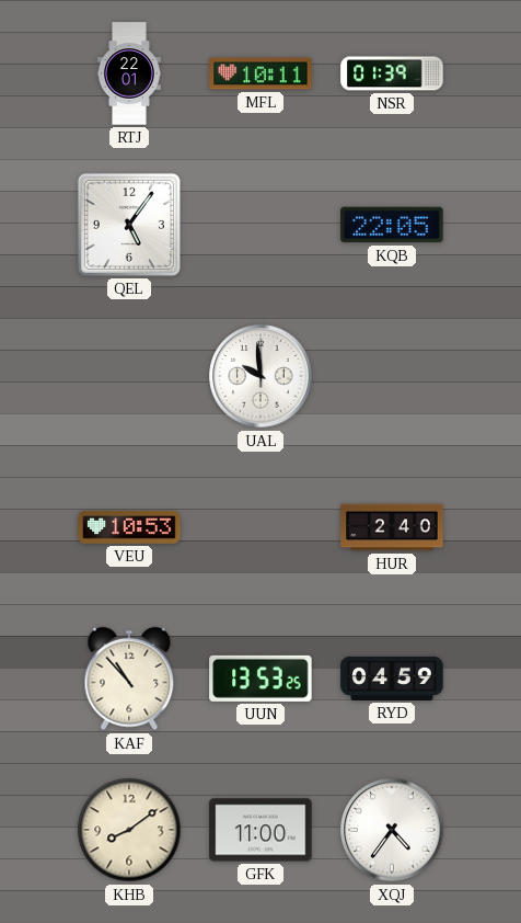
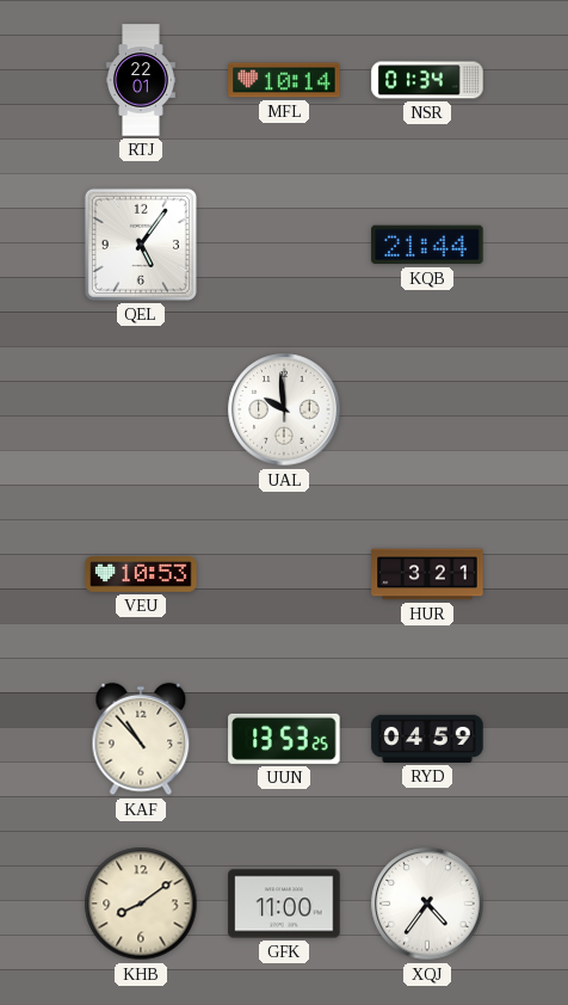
MFL: 10:11 -> 10:14
NSR: 01:39 -> 01:34
KQB: 22:05 -> 21:44
HUR: 2:40 -> 3:21
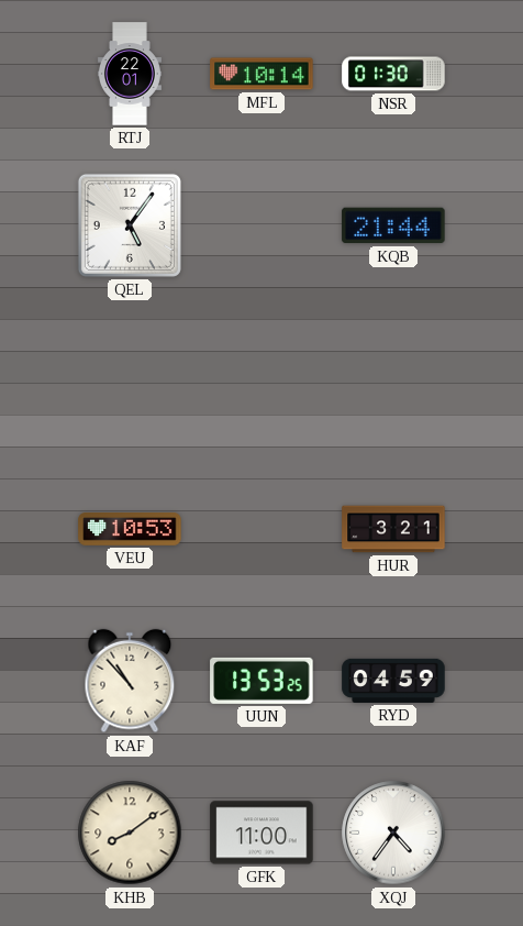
NSR: 01:34 -> 01:30
UAL: 9:59 -> none
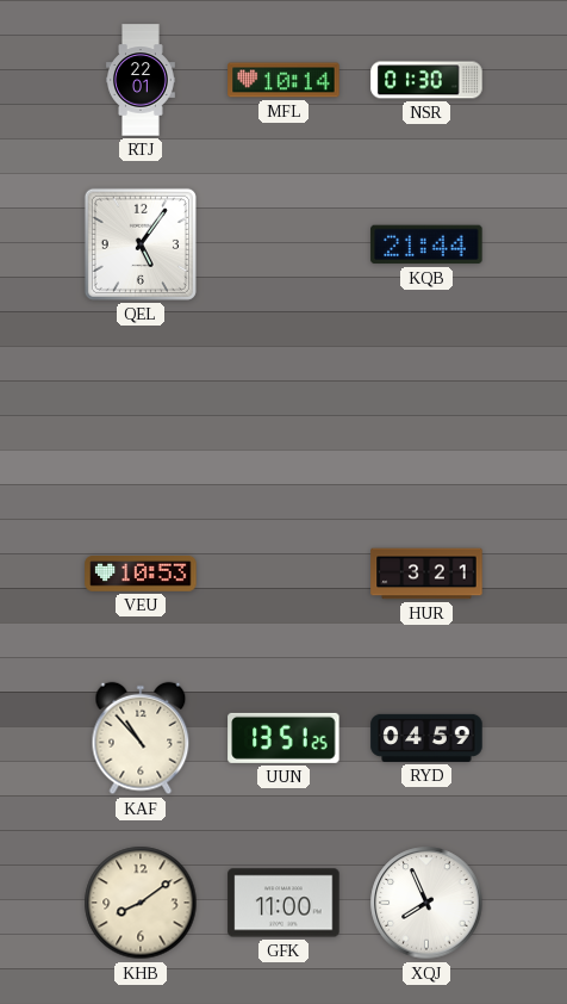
UUN: 13:53 -> 13:51
XQJ: 4:36 -> 7:56
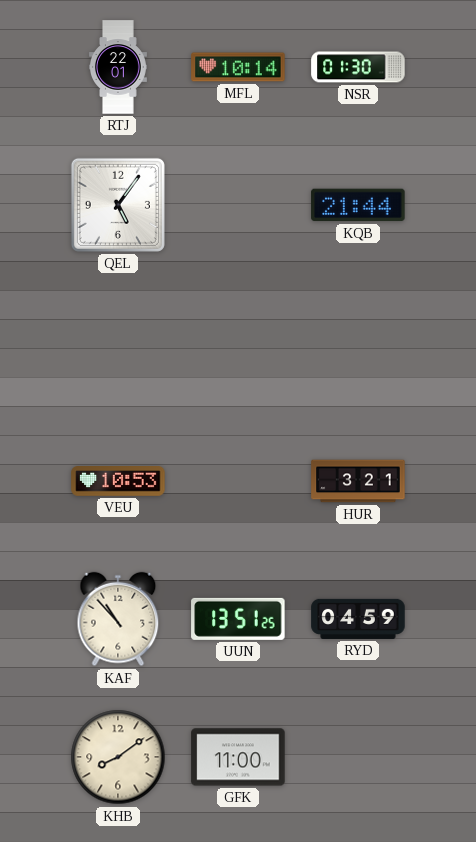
XQJ: 7:56 -> none
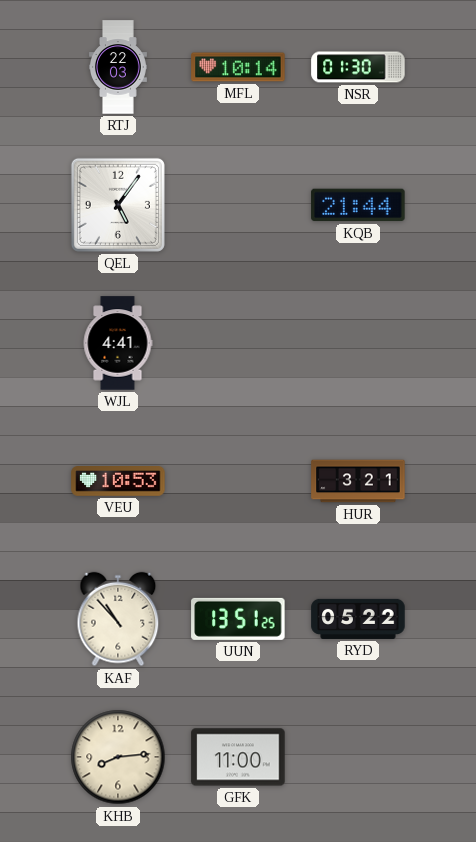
RTJ: 22:01 -> 22:03
WJL: none -> 4:41
RYD: 04:59 -> 05:22
KHB: 8:09 -> 8:14
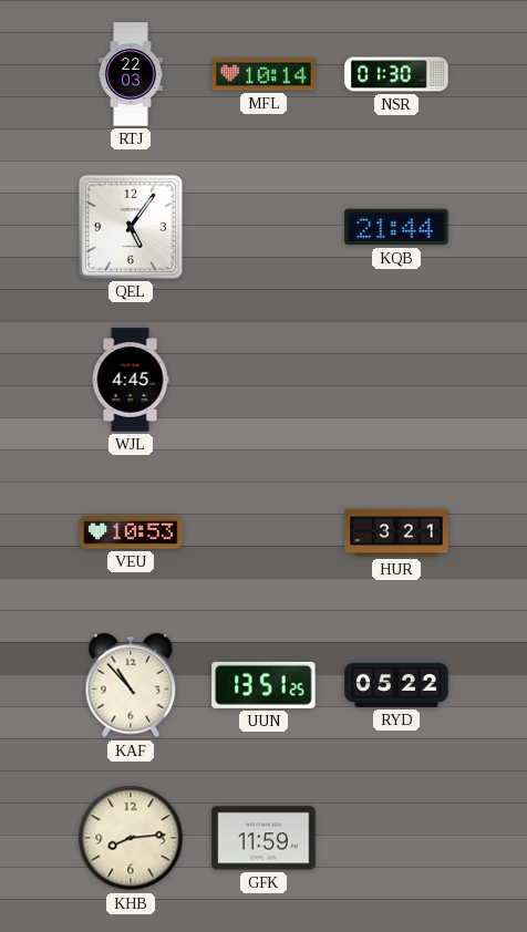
WJL: 4:41 -> 4:45
GFK: 11:00 -> 11:59
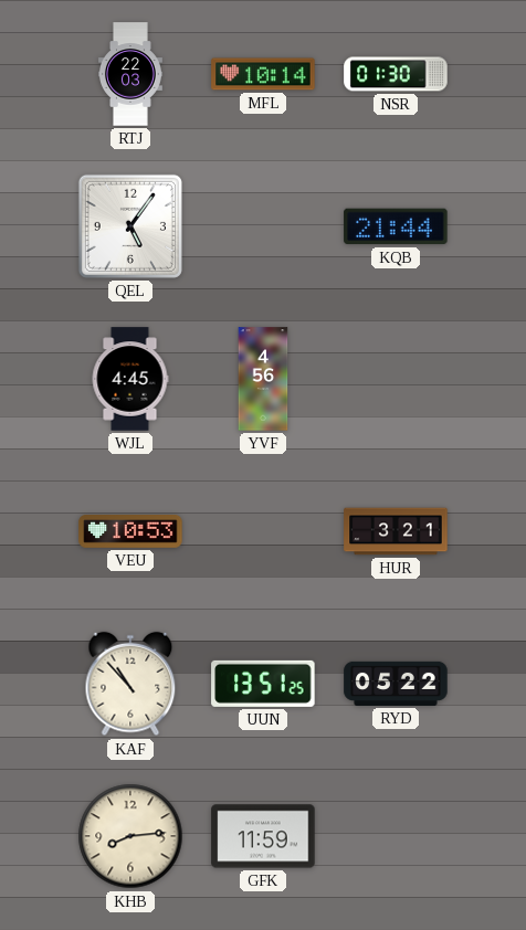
YVF: none -> 4:56
